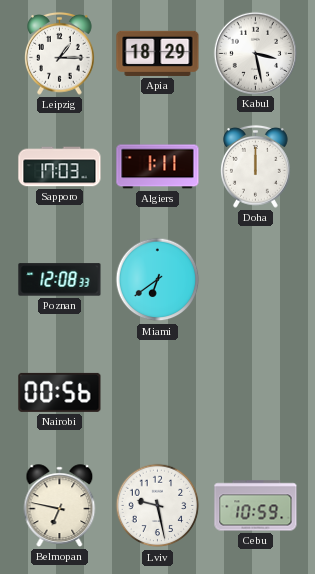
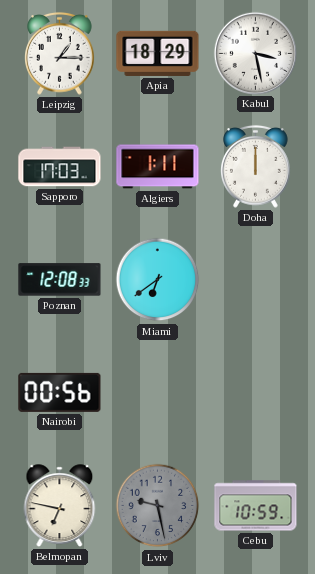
Lviv dial: white -> grey
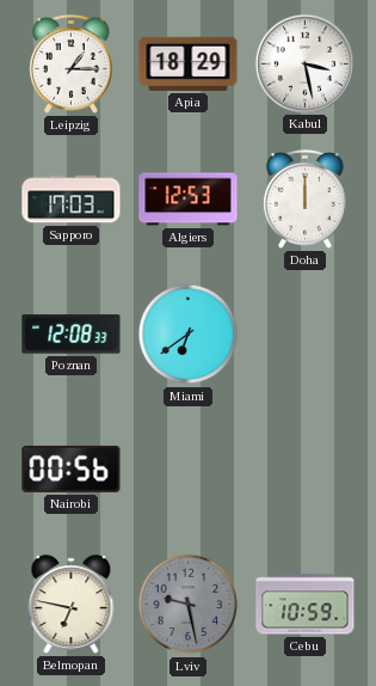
Algiers: 1:11 -> 12:53
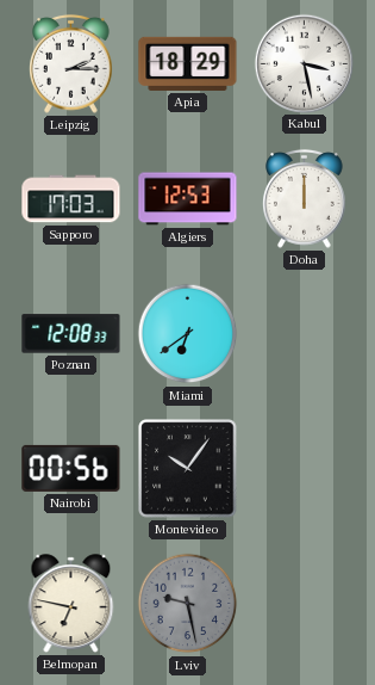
Leipzig: 1:15 -> 2:15
Montevideo: none -> 10:06
Cebu: 10:59 -> none
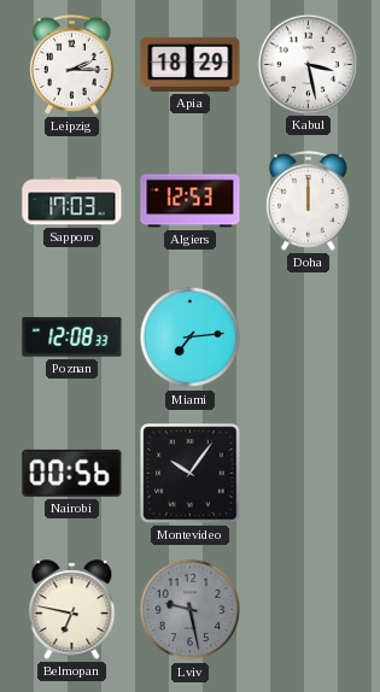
Miami: 6:39 -> 7:14
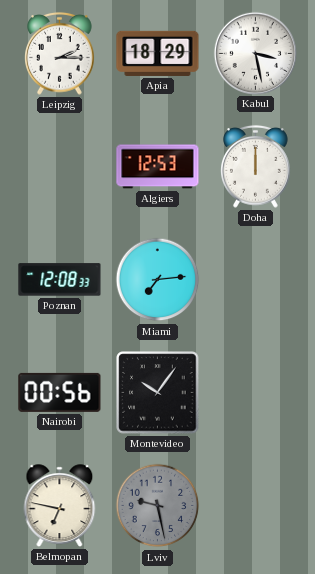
Sapporo: 17:03 -> none
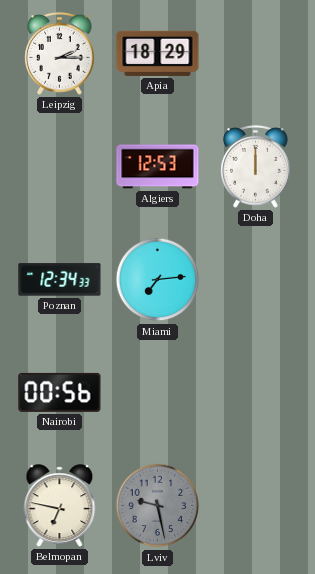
Kabul: 3:28 -> none
Poznan: 12:08 -> 12:34
Montevideo: 10:06 -> none
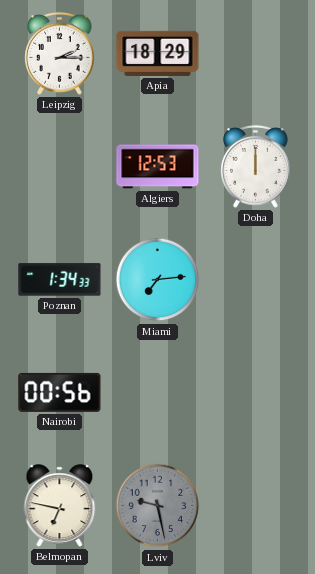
Poznan: 12:34 -> 1:34
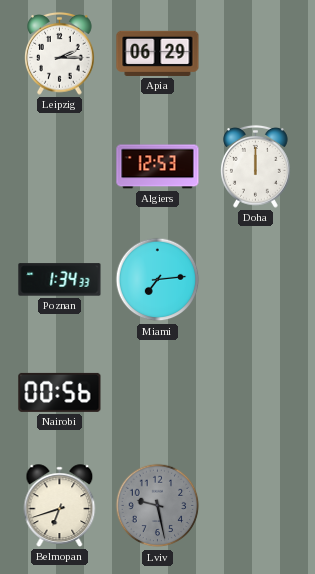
Apia: 18:29 -> 06:29
Belmopan: 6:47 -> 6:42
